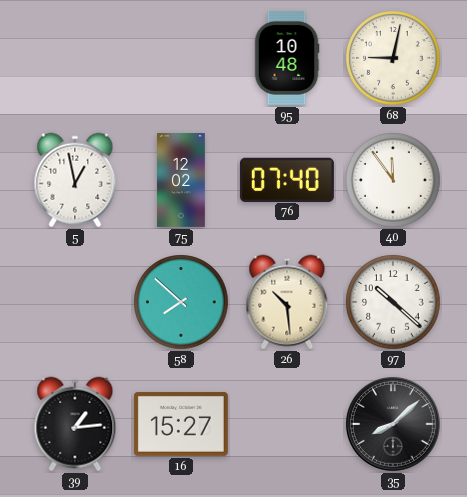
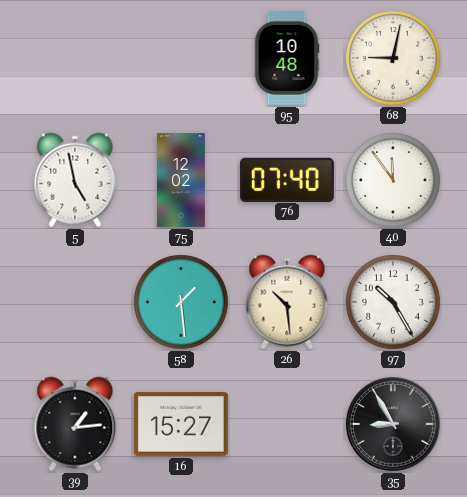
5: 12:58 -> 4:58
58: 7:52 -> 1:29
97: 10:22 -> 10:25
35: 8:08 -> 8:55
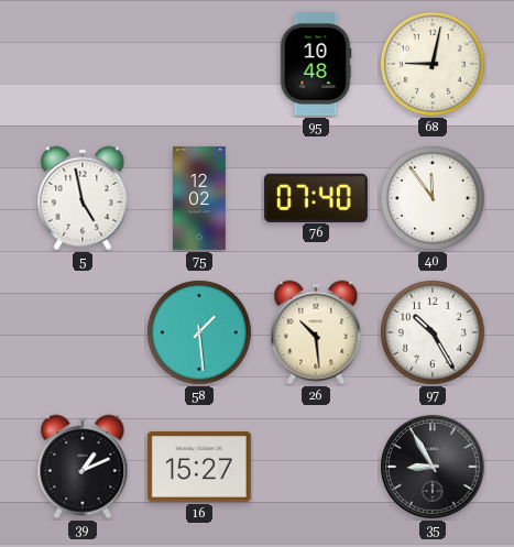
39: 1:14 -> 1:11
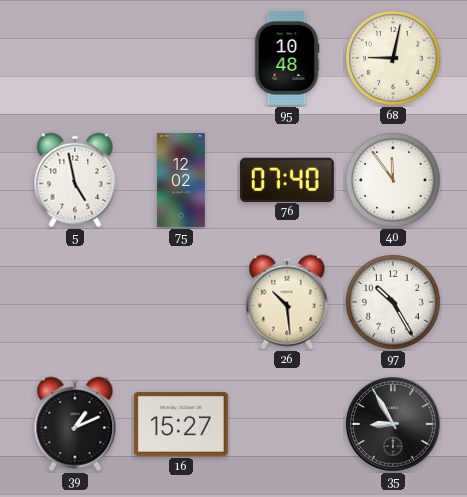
58: 1:29 -> none
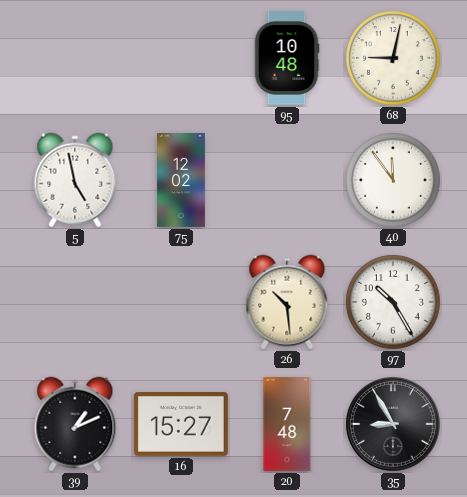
76: 07:40 -> none
20: none -> 7:48
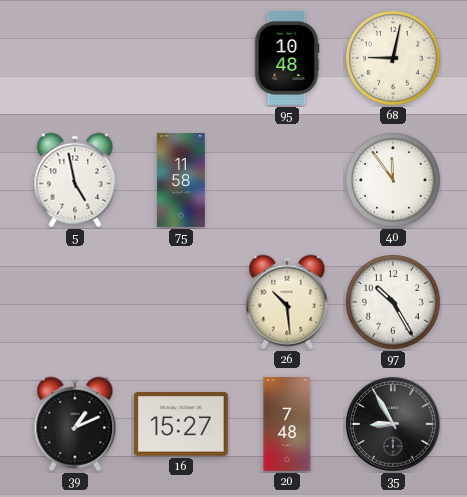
75: 12:02 -> 11:58
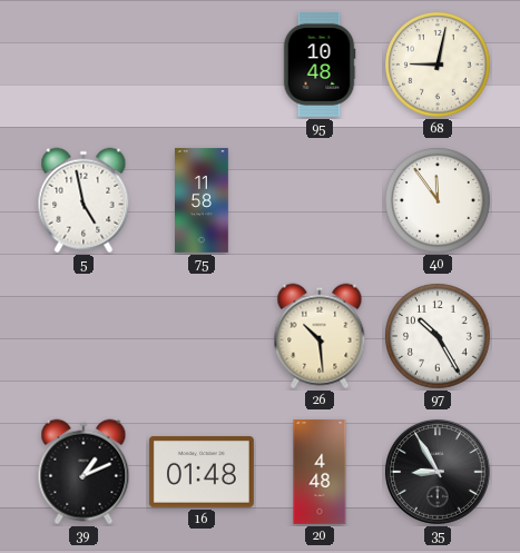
16: 15:27 -> 01:48
20: 7:48 -> 4:48
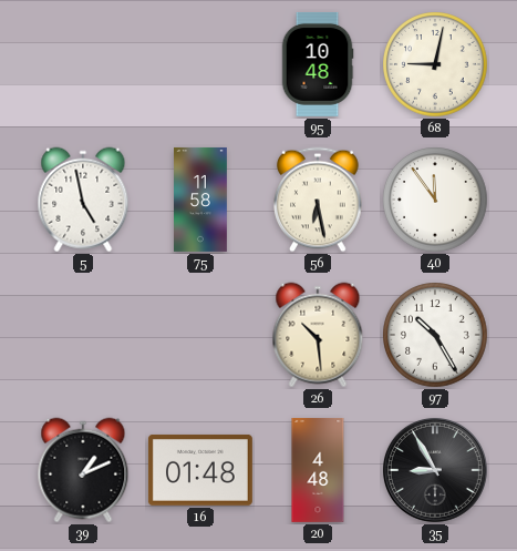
56: none -> 6:28
